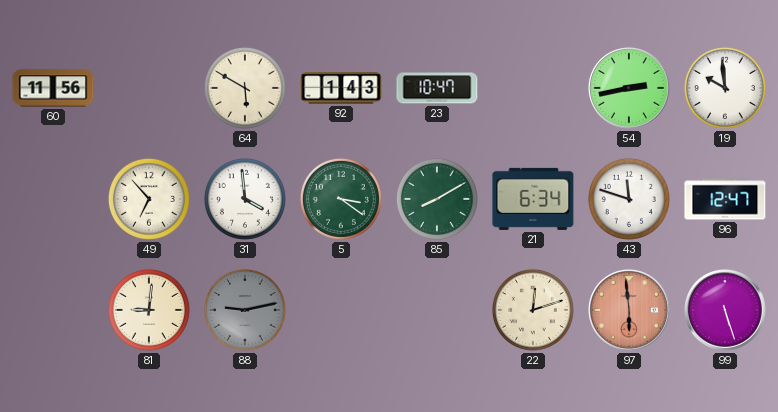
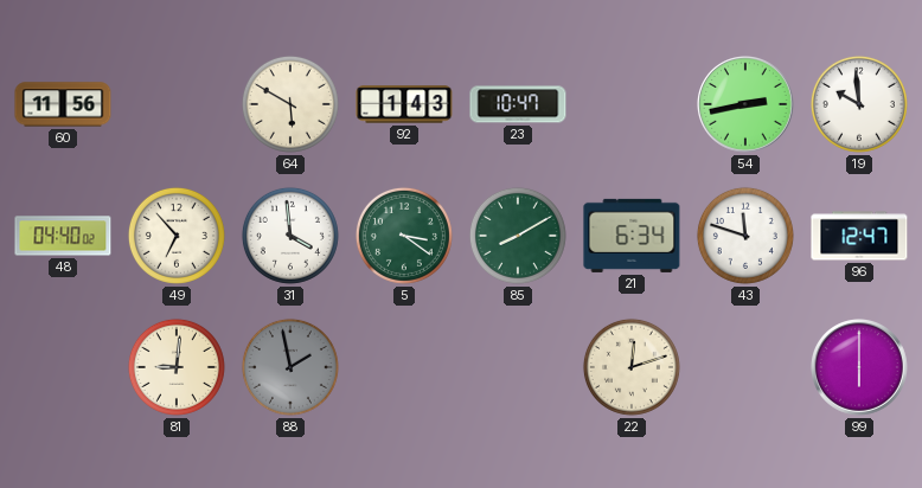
48: none -> 04:40
88: 9:13 -> 1:58
97: 5:59 -> none
99: 5:27 -> 6:00
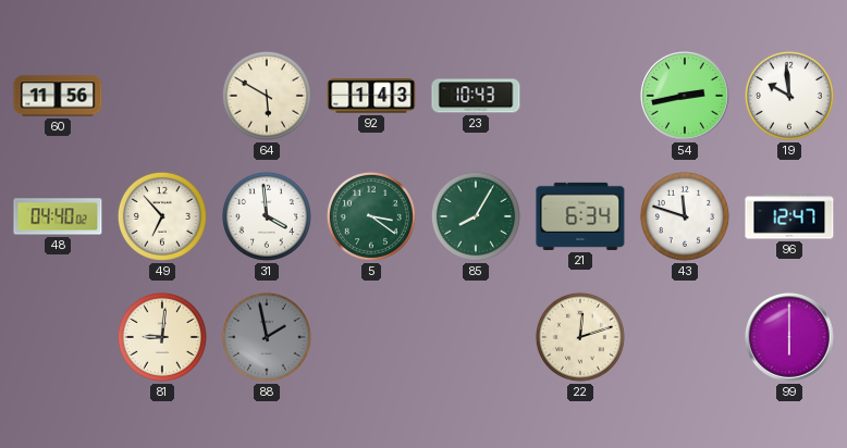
23: 10:47 -> 10:43
85: 8:10 -> 8:05
